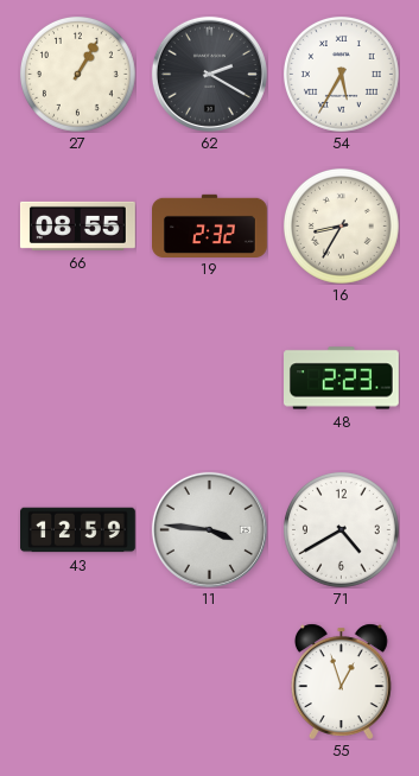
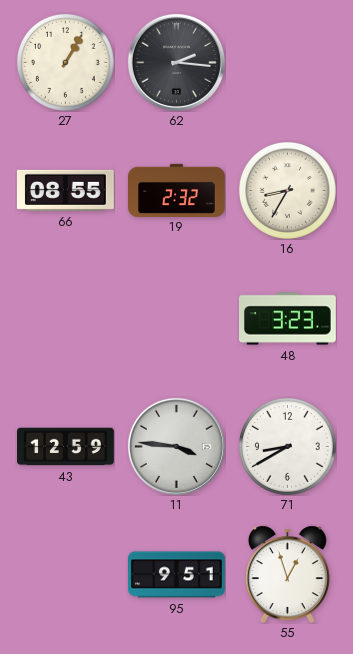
62: 2:20 -> 2:16
54: 5:35 -> none
48: 2:23 -> 3:23
71: 4:40 -> 8:40
95: none -> 9:51
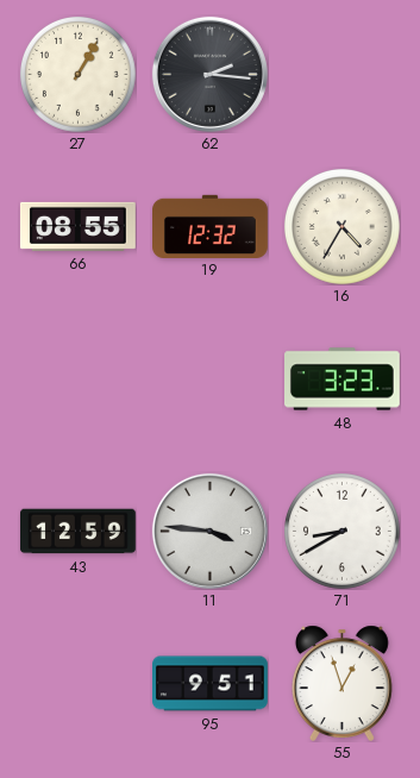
19: 2:32 -> 12:32
16: 8:35 -> 4:35
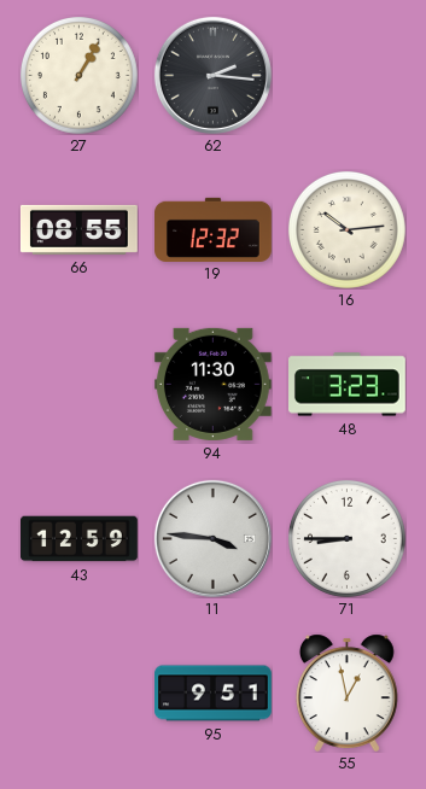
16: 4:35 -> 10:14
94: none -> 11:30
71: 8:40 -> 8:45
55: 12:57 -> 12:58
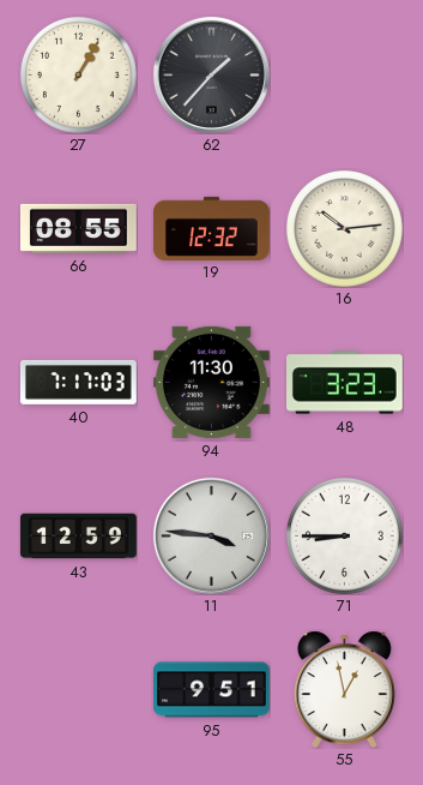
62: 2:16 -> 1:37
40: none -> 7:17
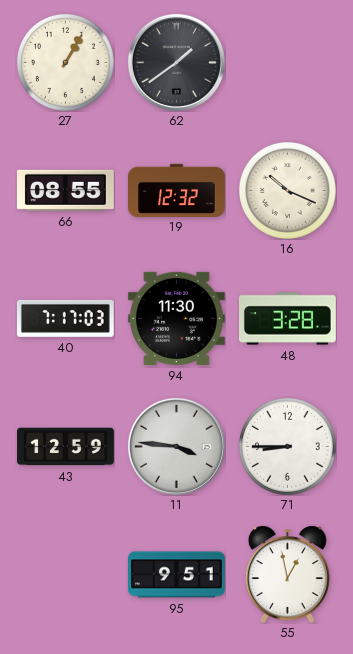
62: 1:37 -> 1:39
16: 10:14 -> 10:19
48: 3:23 -> 3:28
